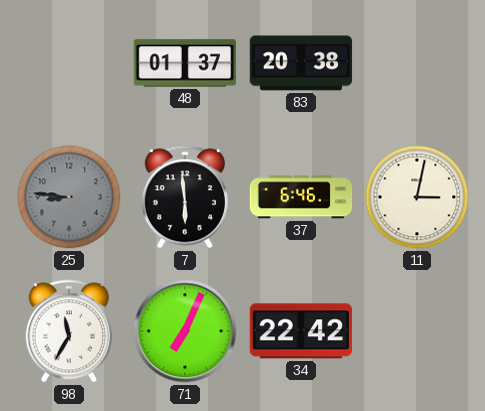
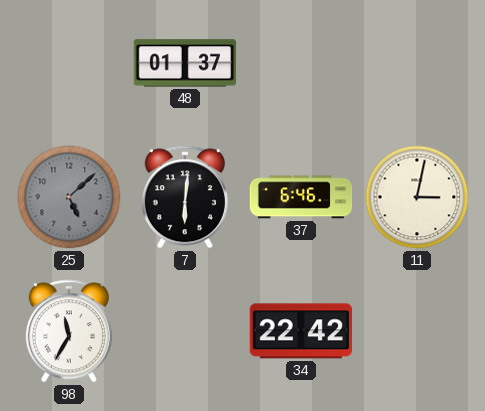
83: 20:38 -> none
25: 8:46 -> 5:08
7: 5:59 -> 6:01
71: 7:04 -> none
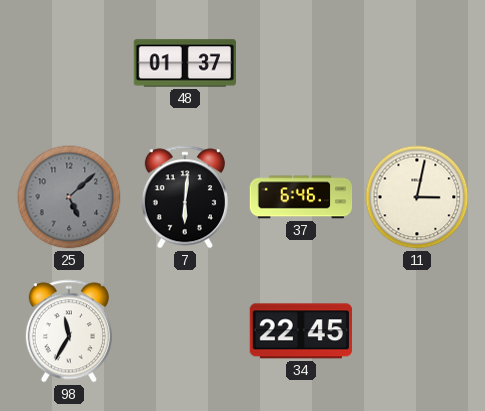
34: 22:42 -> 22:45
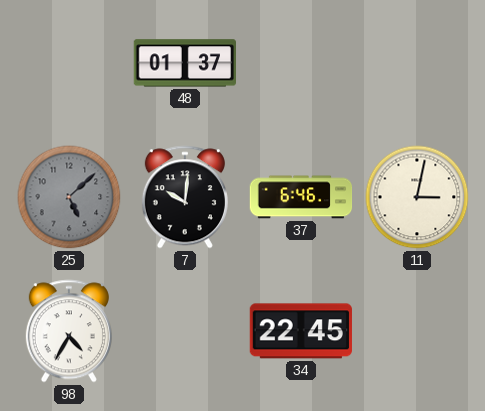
7: 6:01 -> 10:01
98: 11:35 -> 4:35
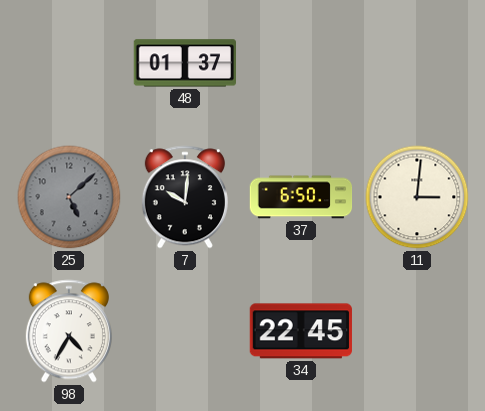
37: 6:46 -> 6:50
11: 3:02 -> 3:01
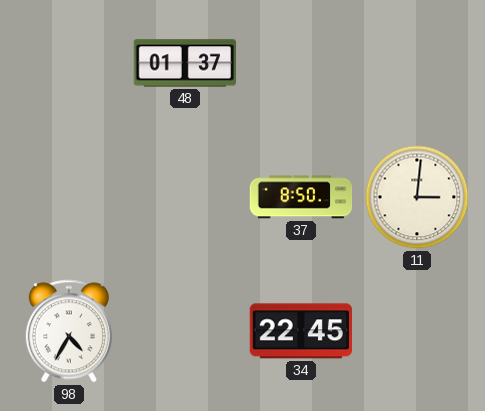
25: 5:08 -> none
7: 10:01 -> none
37: 6:50 -> 8:50
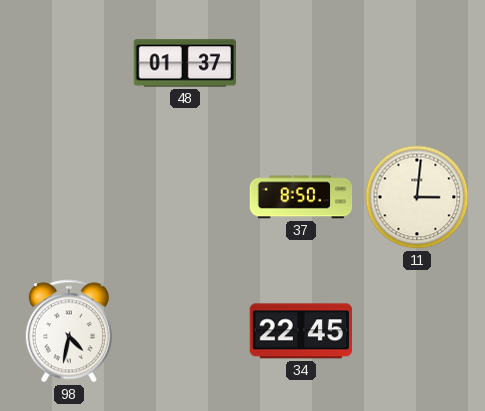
98: 4:35 -> 4:32
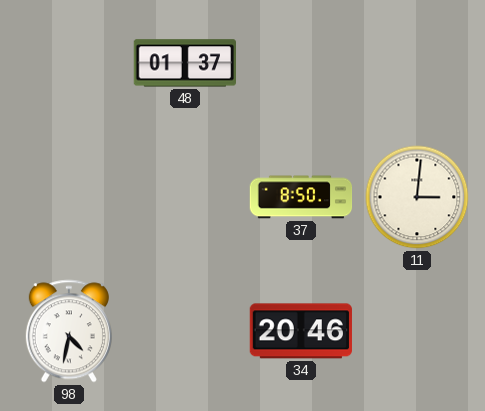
34: 22:45 -> 20:46
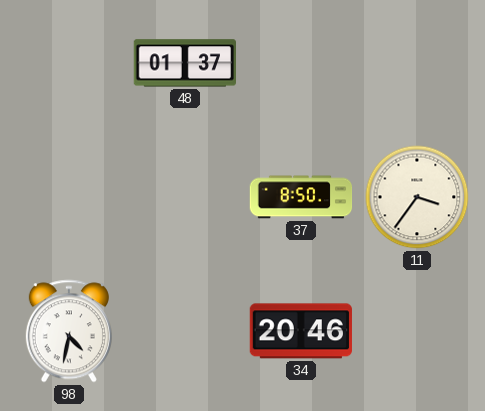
11: 3:01 -> 3:36
